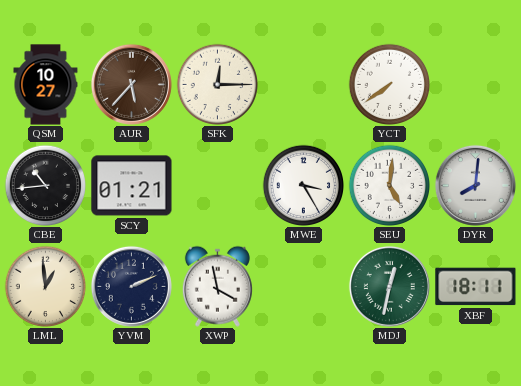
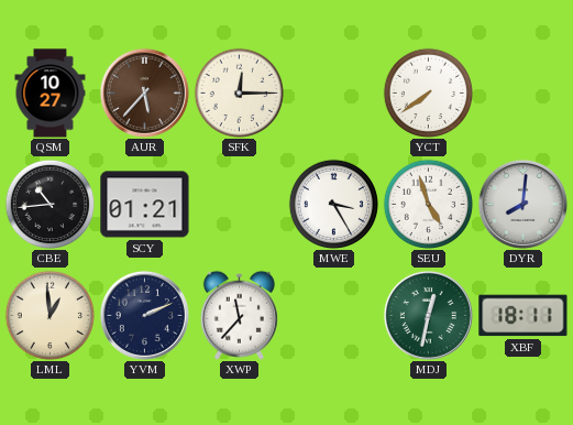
SEU: 5:01 -> 4:57
XWP: 3:58 -> 11:37
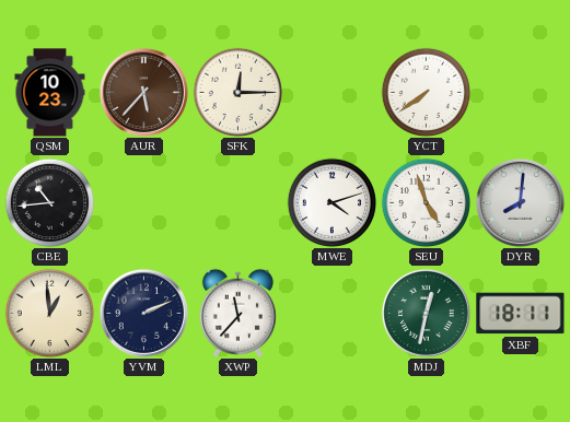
QSM: 10:27 -> 10:23
SCY: 01:21 -> none
MWE: 3:25 -> 4:12
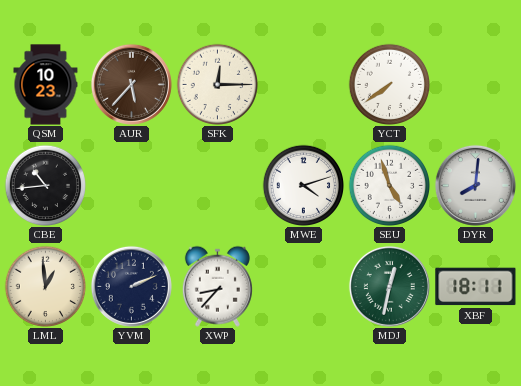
XWP: 11:37 -> 8:37
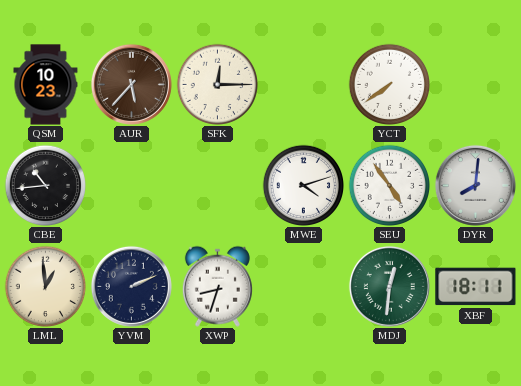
SEU: 4:57 -> 4:54
XWP: 8:37 -> 8:33
MDJ: 12:32 -> 12:31
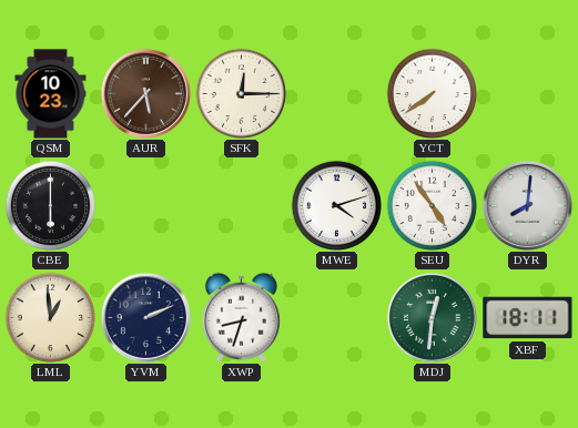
CBE: 10:44 -> 6:00
